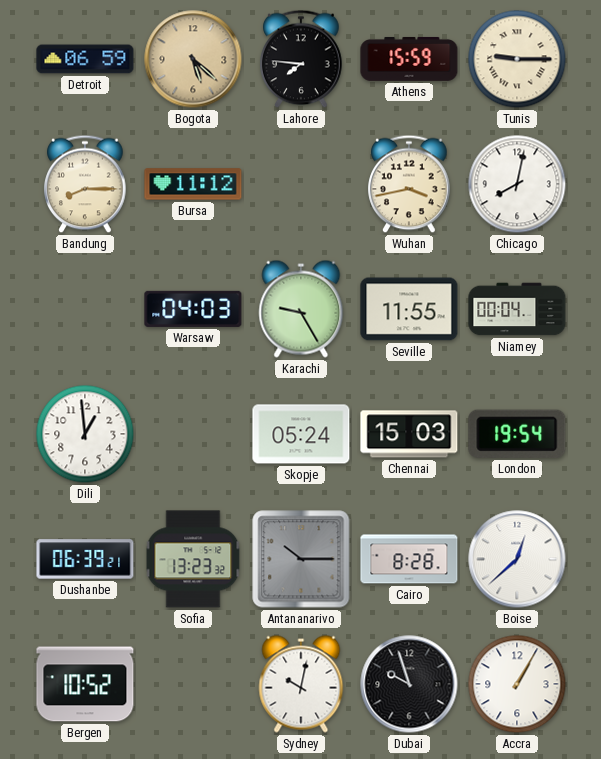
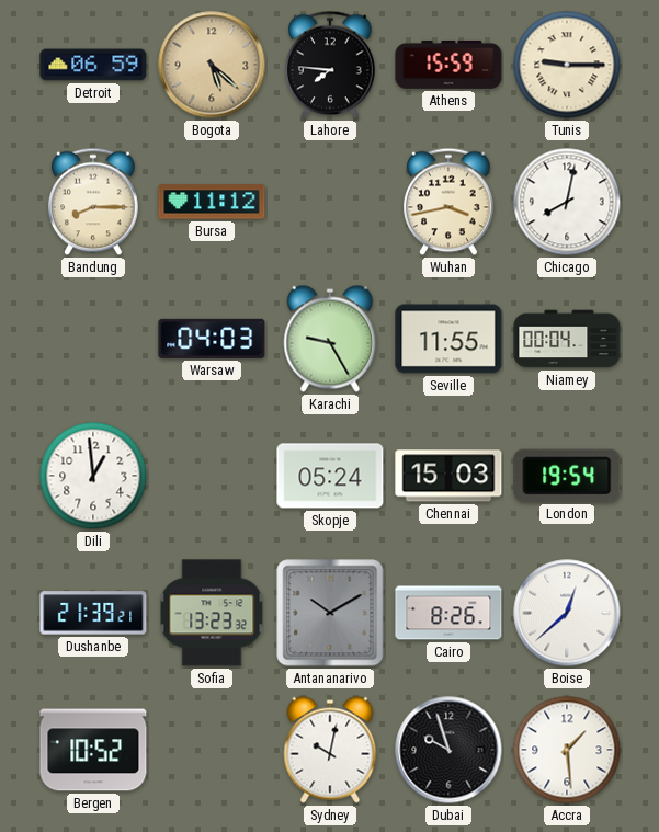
Dushanbe: 06:39 -> 21:39
Antananarivo: 10:15 -> 10:10
Cairo: 8:28 -> 8:26
Accra: 1:05 -> 1:29
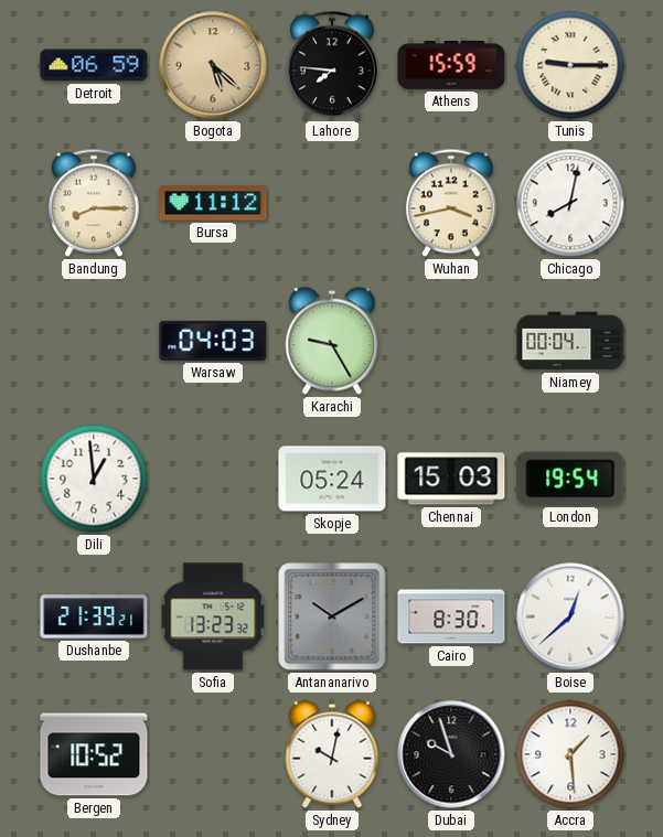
Seville: 11:55 -> none
Cairo: 8:26 -> 8:30
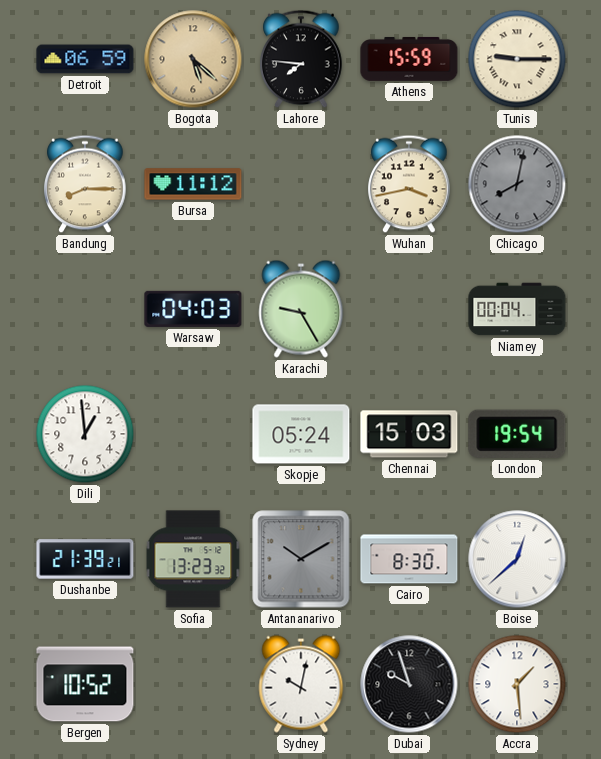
Chicago dial: white -> grey
